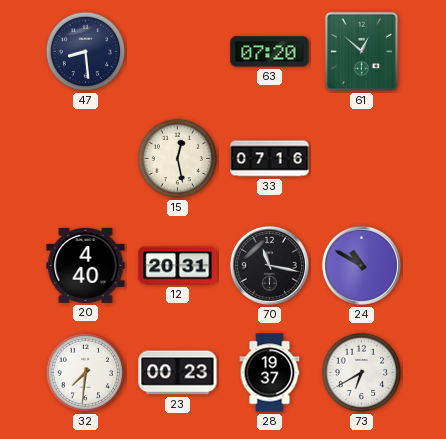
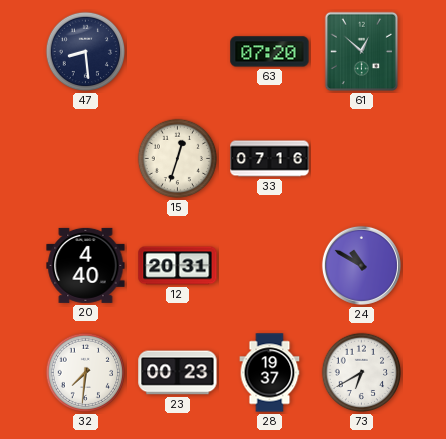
15: 12:28 -> 12:33
70: 11:17 -> none
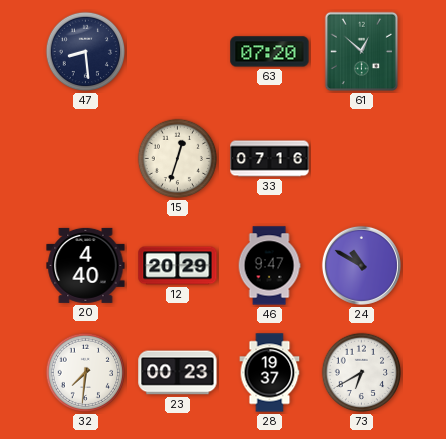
12: 20:31 -> 20:29
46: none -> 9:47
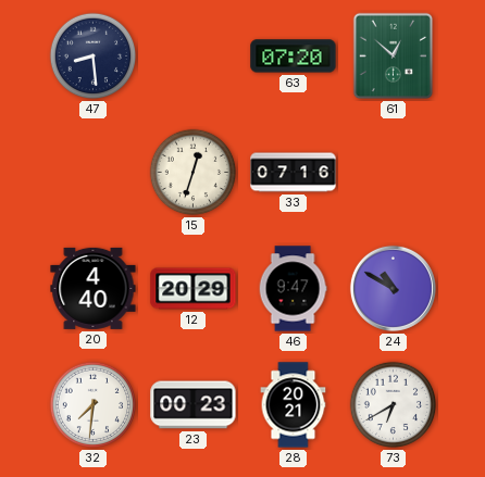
28: 19:37 -> 20:21
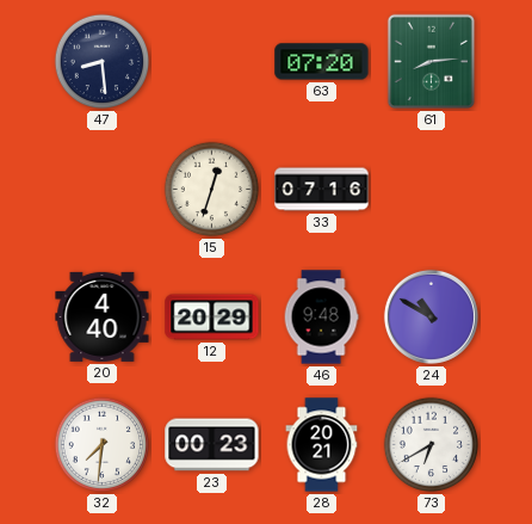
61: 12:52 -> 8:14
46: 9:47 -> 9:48
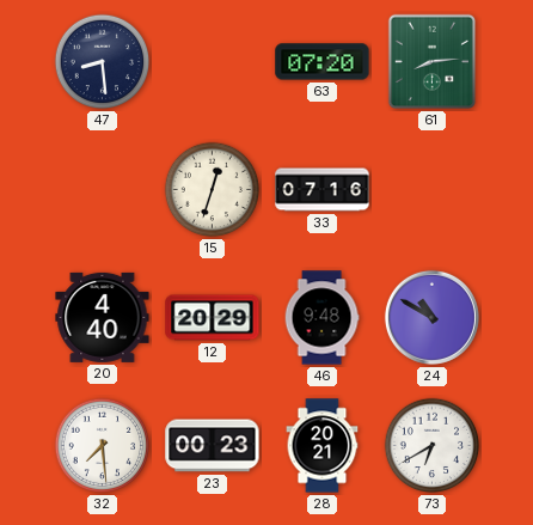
32: 7:31 -> 7:29
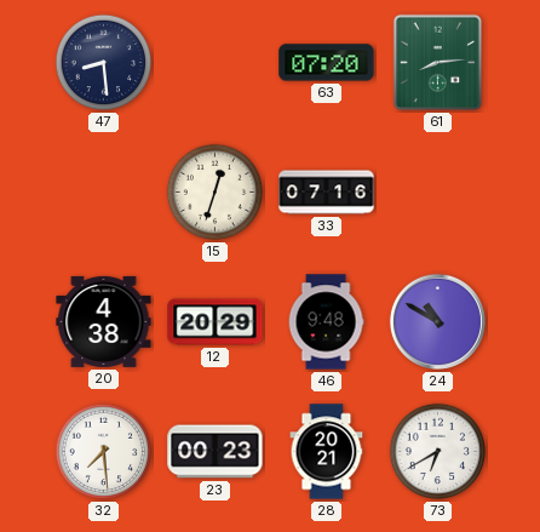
20: 4:40 -> 4:38
